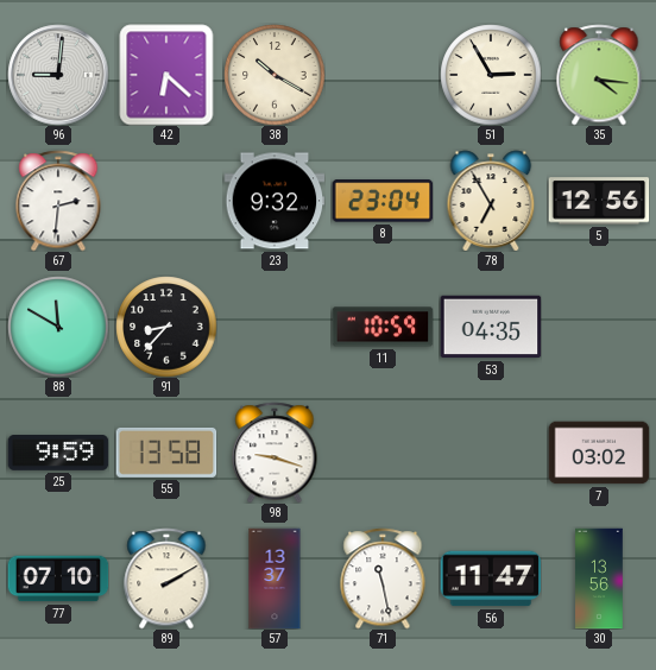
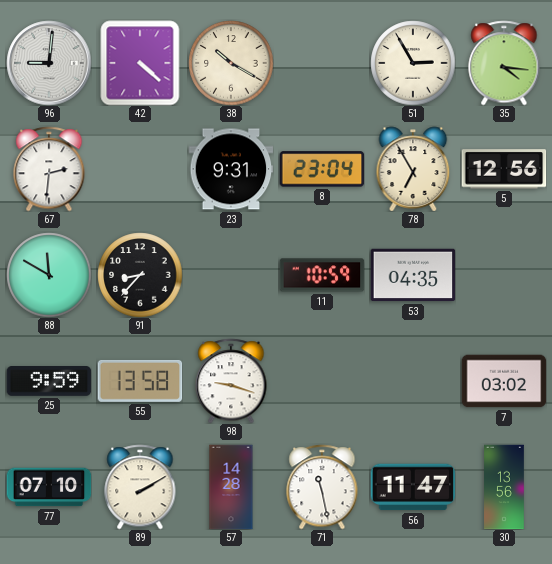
42: 6:22 -> 4:22
23: 9:32 -> 9:31
57: 13:37 -> 14:28
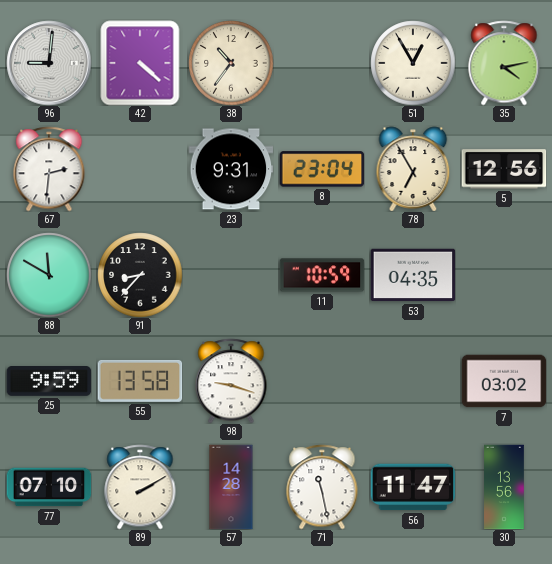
38: 10:20 -> 10:36
51: 2:55 -> 12:55
35: 4:16 -> 4:13
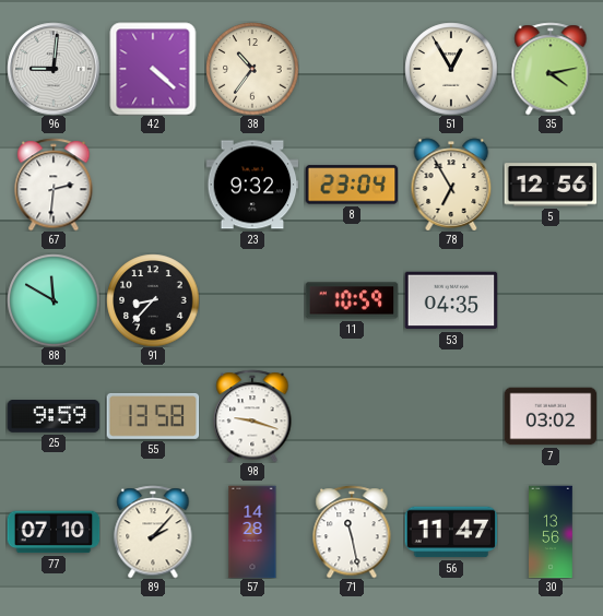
23: 9:31 -> 9:32
89: 2:10 -> 2:07
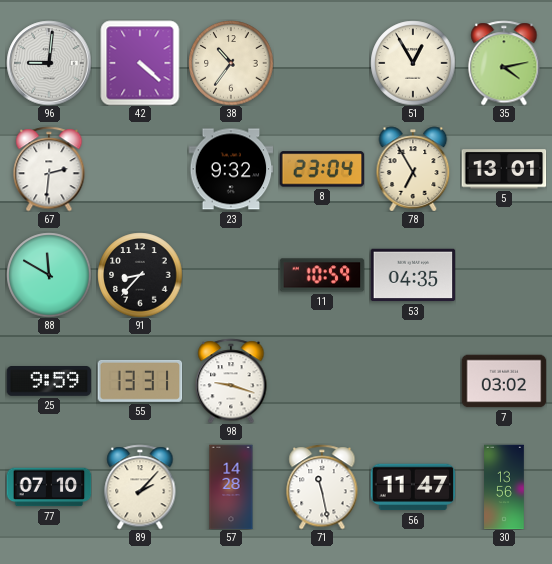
5: 12:56 -> 13:01
55: 13:58 -> 13:31
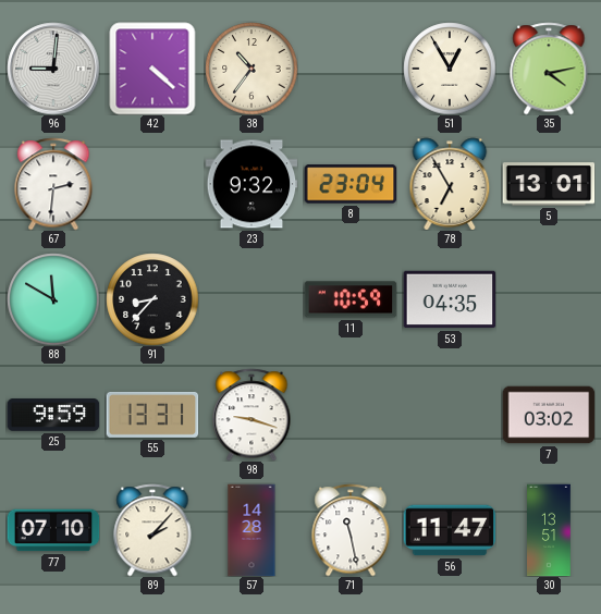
30: 13:56 -> 13:51
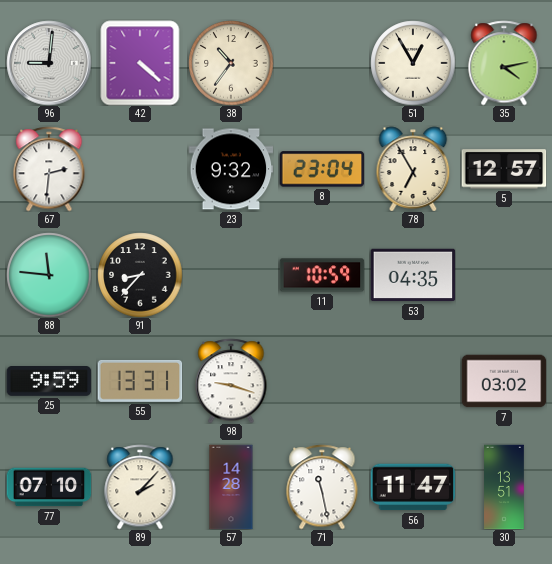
5: 13:01 -> 12:57
88: 11:50 -> 11:46
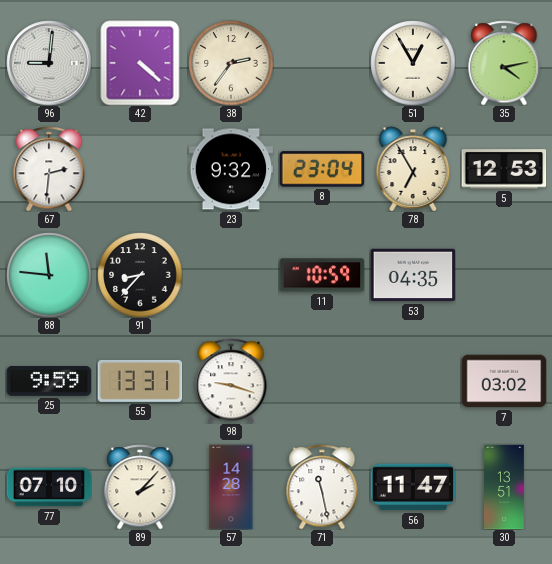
38: 10:36 -> 2:36
5: 12:57 -> 12:53
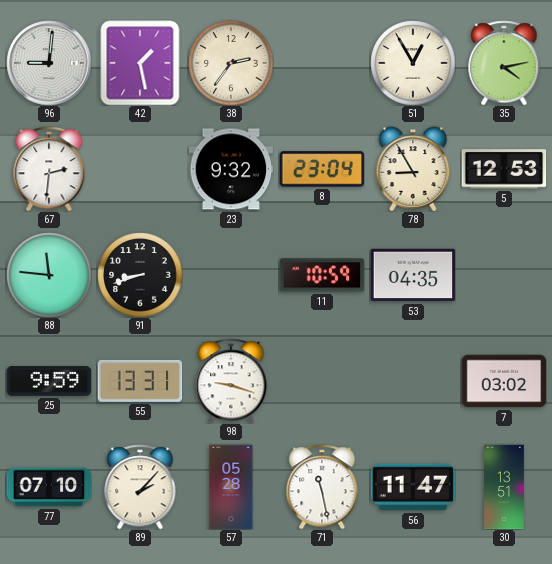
42: 4:22 -> 1:28
78: 6:55 -> 8:55
91: 8:37 -> 8:42
57: 14:28 -> 05:28
